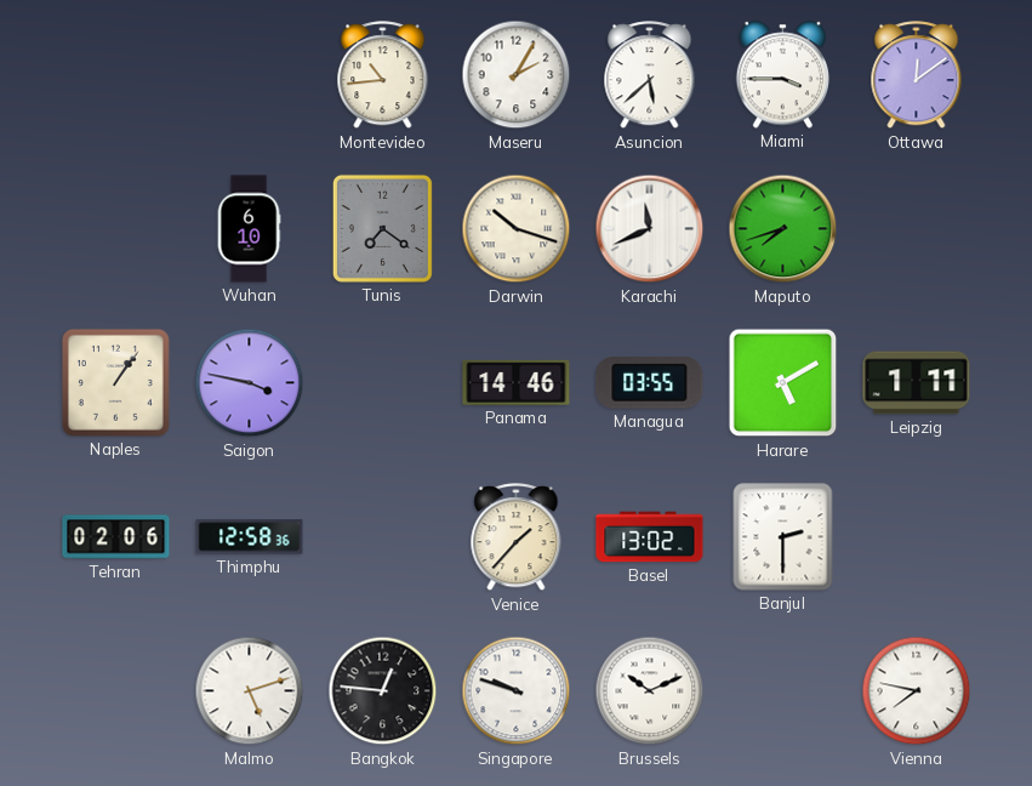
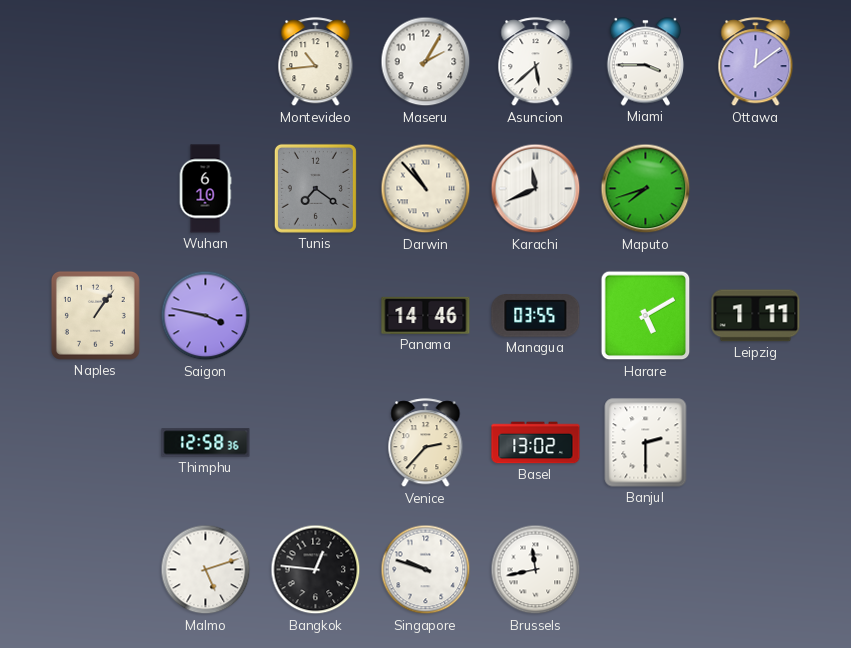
Darwin: 10:18 -> 10:53
Tehran: 02:06 -> none
Venice: 1:37 -> 2:37
Brussels: 10:11 -> 11:43
Vienna: 7:47 -> none
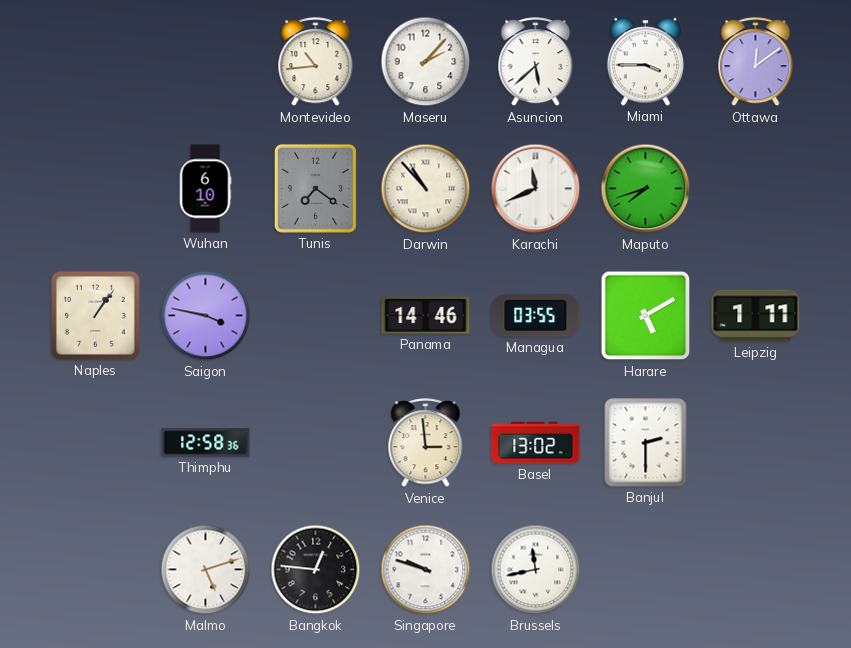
Maseru: 2:05 -> 2:07
Venice: 2:37 -> 2:59
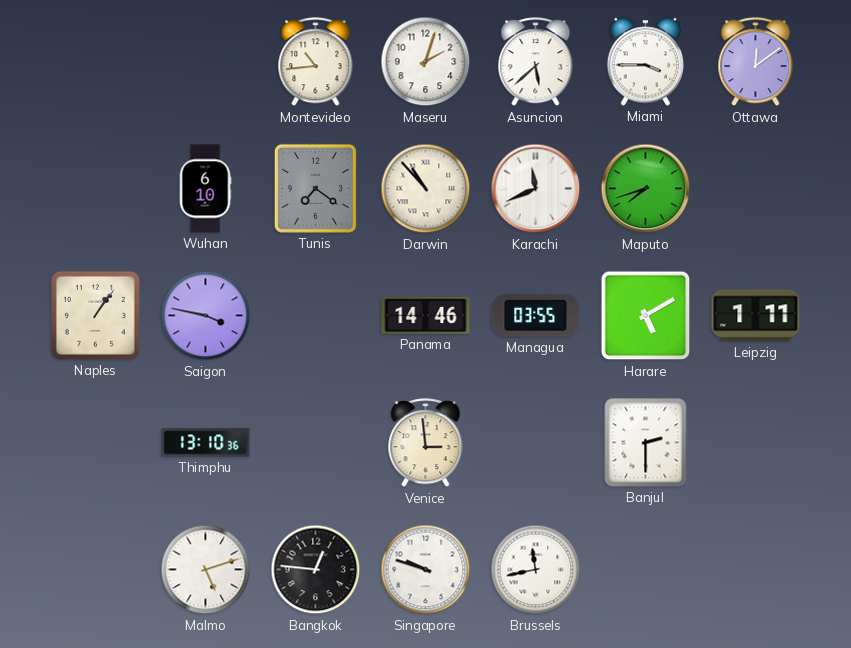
Maseru: 2:07 -> 2:03
Thimphu: 12:58 -> 13:10
Basel: 13:02 -> none
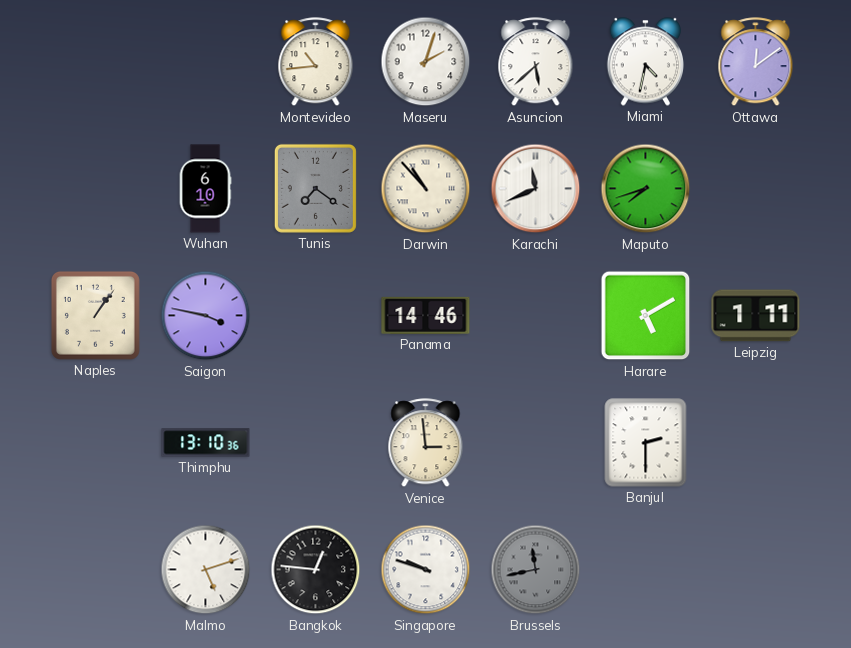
Miami: 3:45 -> 4:32
Managua: 03:55 -> none
Brussels dial: white -> grey
